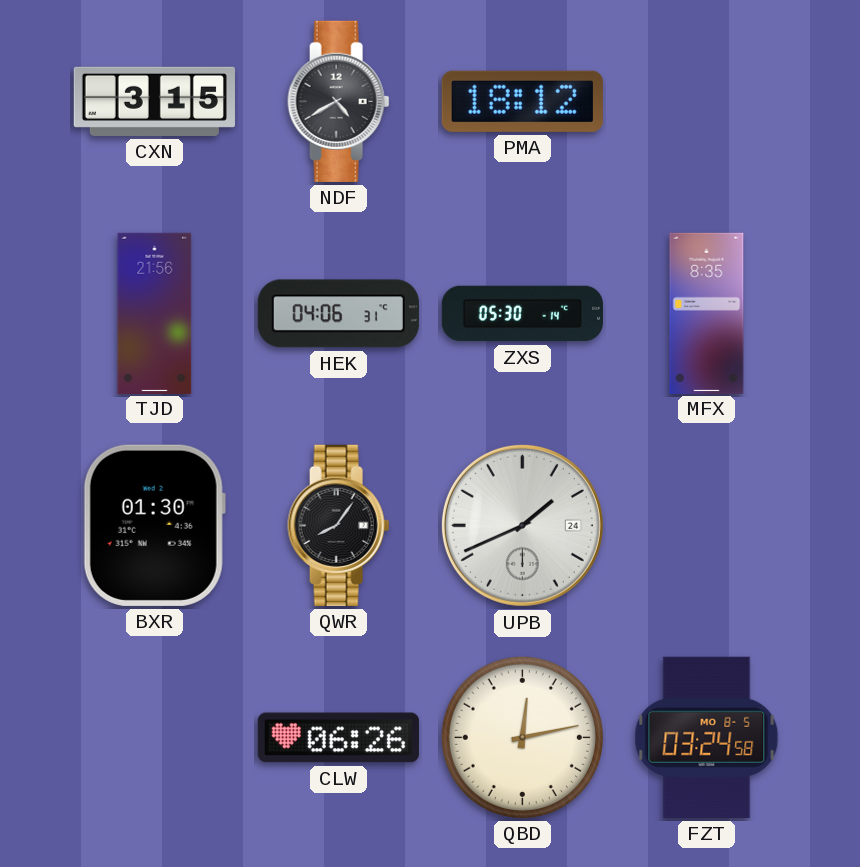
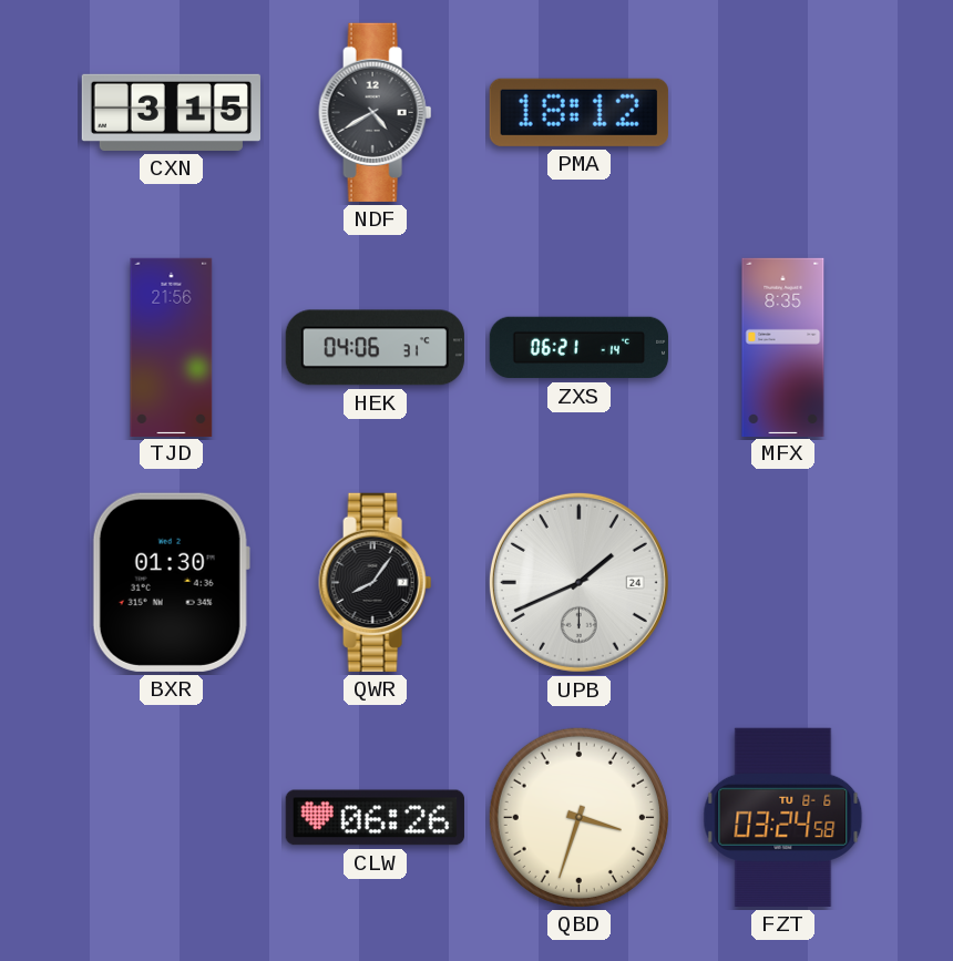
ZXS: 05:30 -> 06:21
QBD: 12:13 -> 3:33
FZT date: MO 8-5 -> TU 8-6
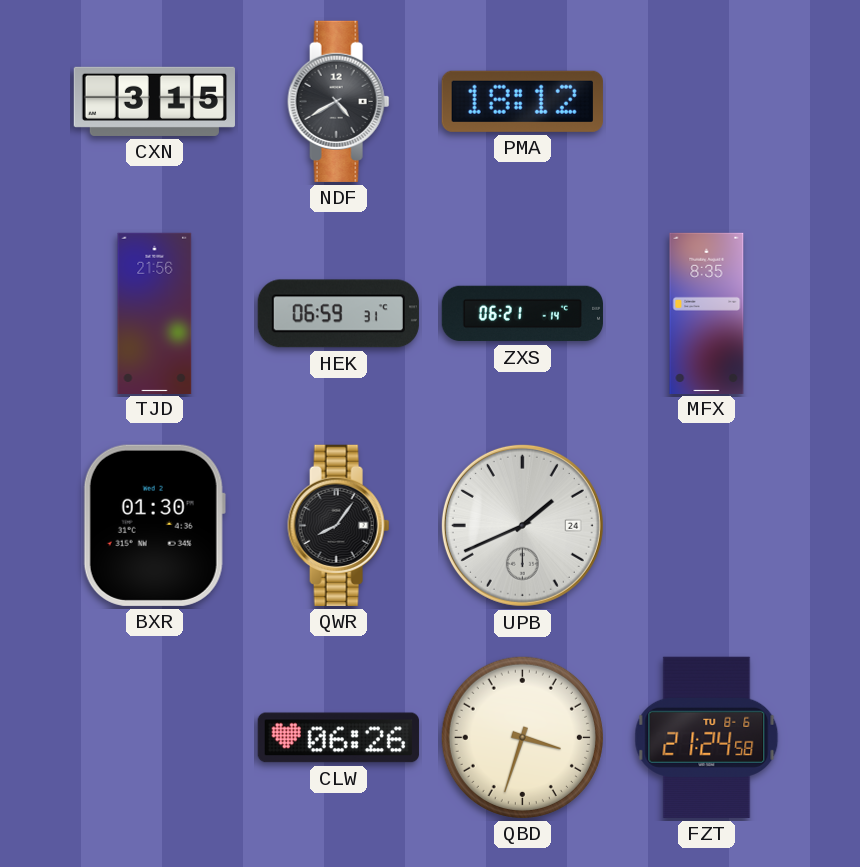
HEK: 04:06 -> 06:59
FZT: 03:24 -> 21:24
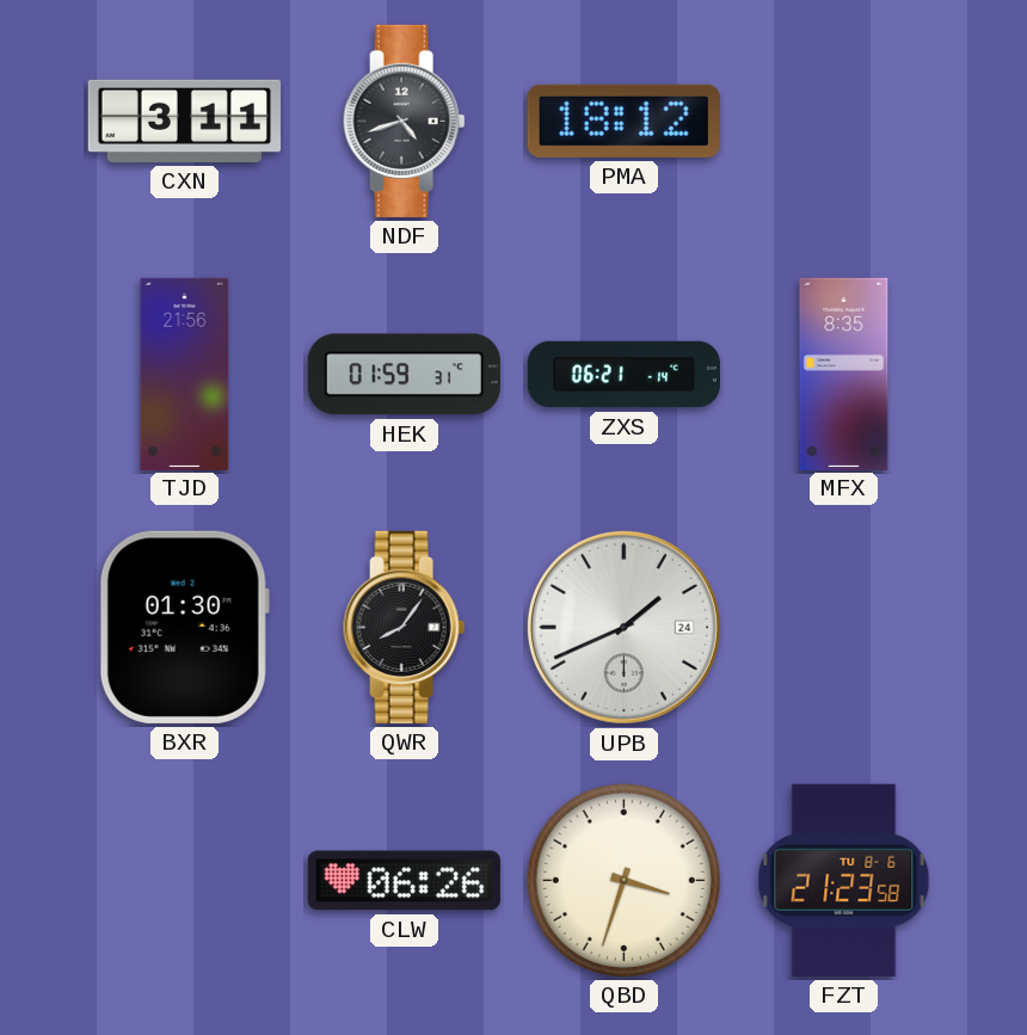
CXN: 3:15 -> 3:11
NDF: 4:40 -> 4:42
HEK: 06:59 -> 01:59
FZT: 21:24 -> 21:23
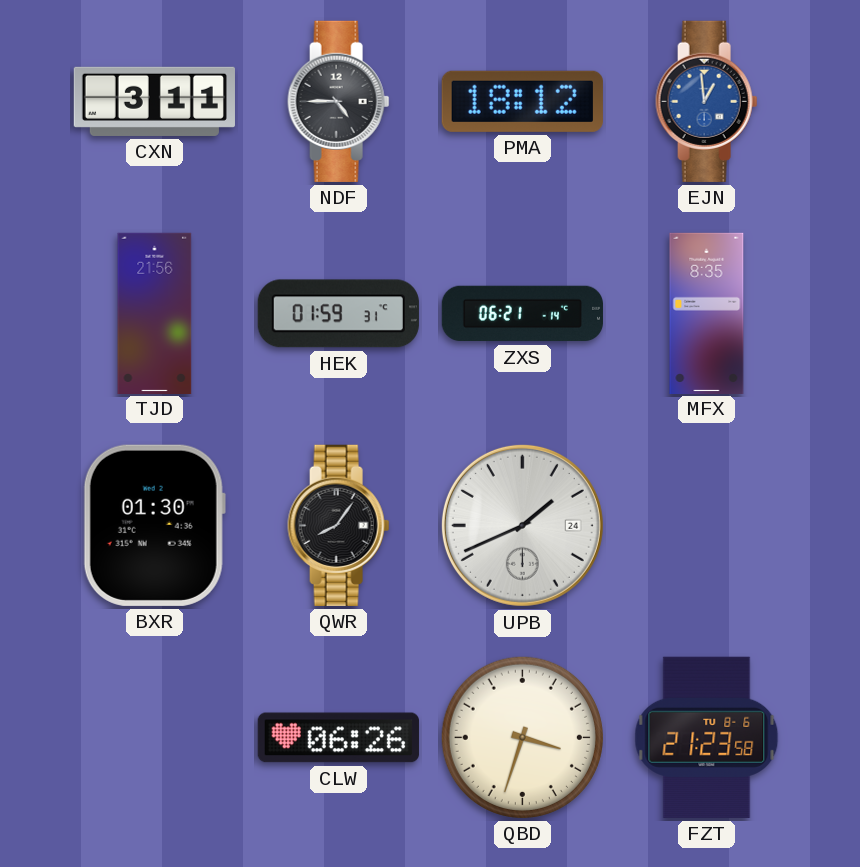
NDF: 4:42 -> 4:45
EJN: none -> 12:59
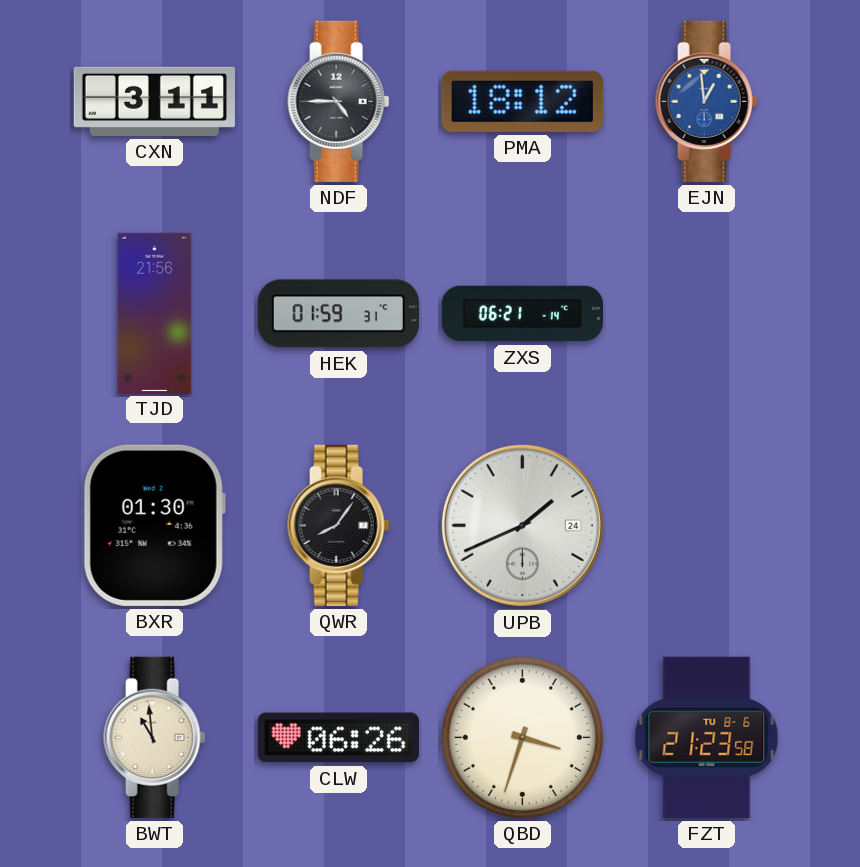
MFX: 8:35 -> none
BWT: none -> 10:59
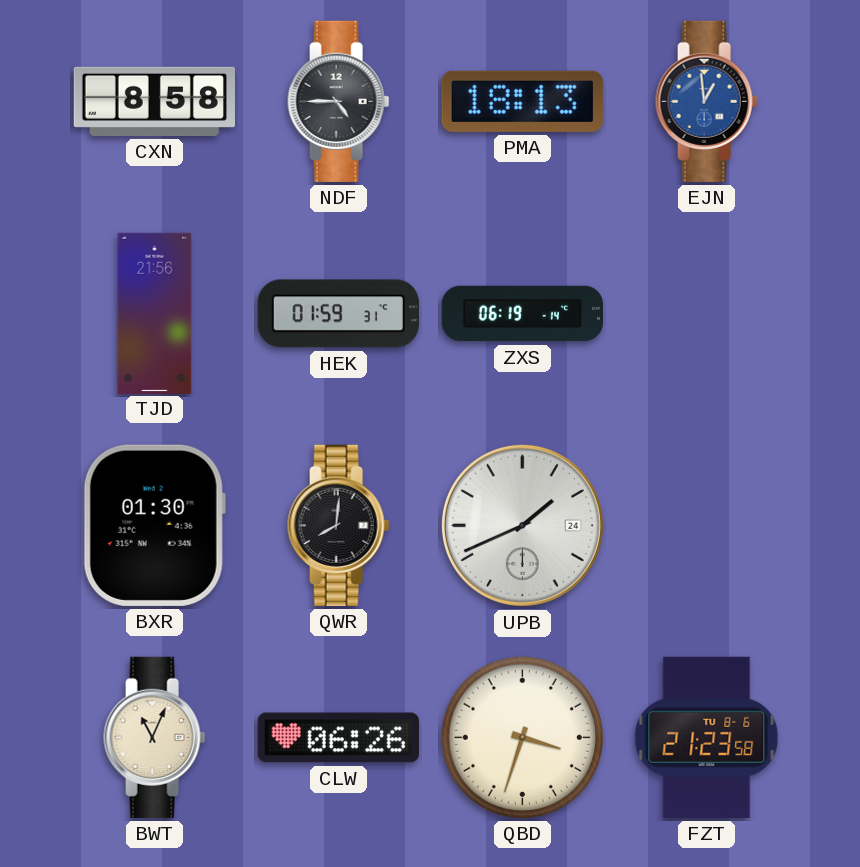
CXN: 3:11 -> 8:58
PMA: 18:12 -> 18:13
ZXS: 06:21 -> 06:19
QWR: 8:06 -> 8:01
BWT: 10:59 -> 11:04
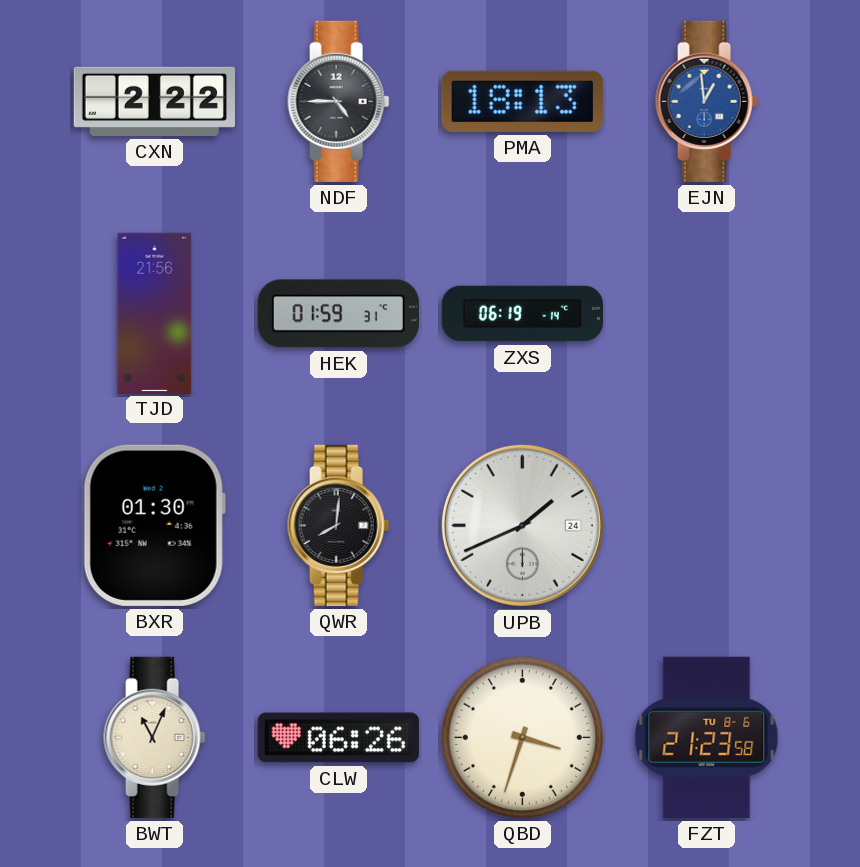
CXN: 8:58 -> 2:22
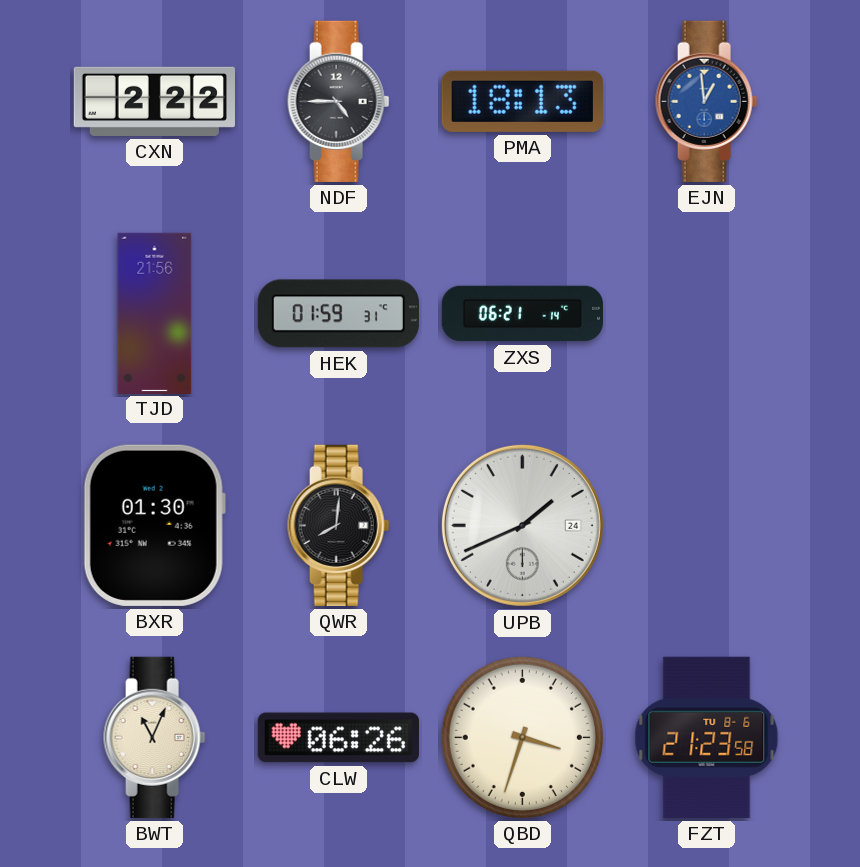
ZXS: 06:19 -> 06:21
